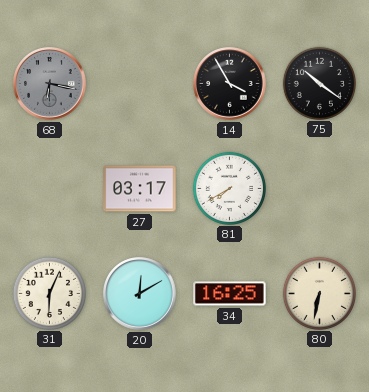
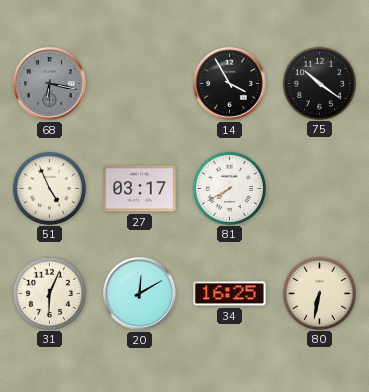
51: none -> 4:56
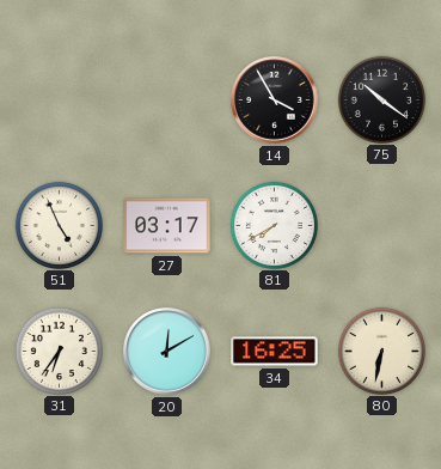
68: 6:17 -> none
31: 6:04 -> 6:36
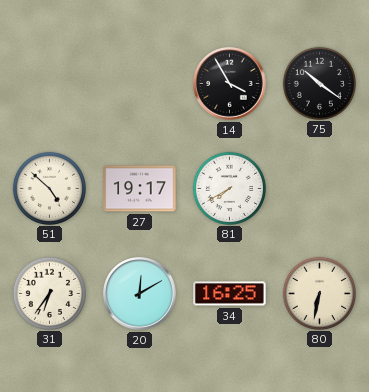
51: 4:56 -> 4:52
27: 03:17 -> 19:17
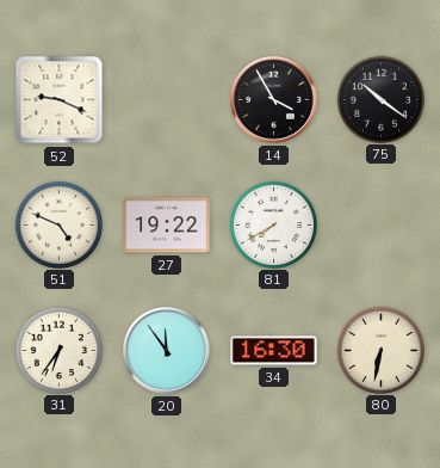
52: none -> 9:19
51: 4:52 -> 4:49
27: 19:17 -> 19:22
20: 12:10 -> 11:54
34: 16:25 -> 16:30
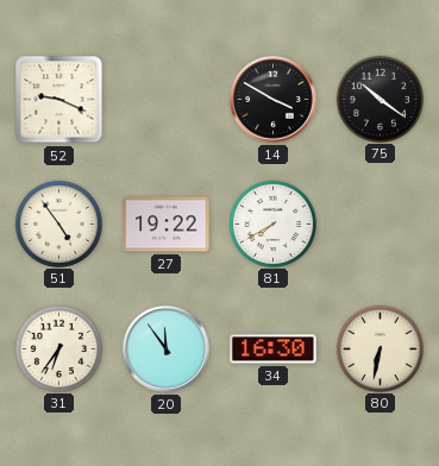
14: 3:55 -> 3:50
51: 4:49 -> 4:54
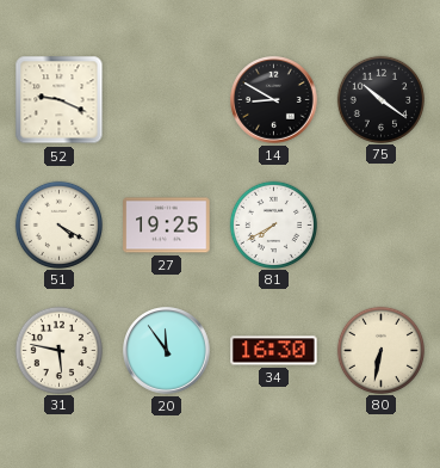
14: 3:50 -> 8:50
51: 4:54 -> 4:20
27: 19:22 -> 19:25
31: 6:36 -> 5:47
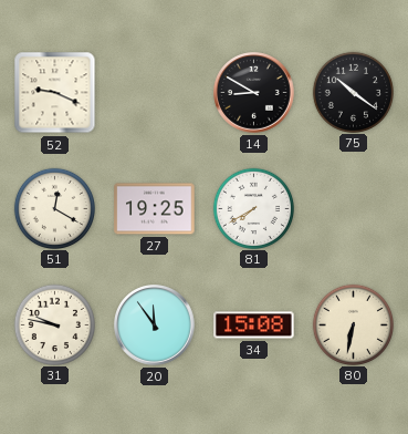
51: 4:20 -> 12:20
31: 5:47 -> 9:47
34: 16:30 -> 15:08
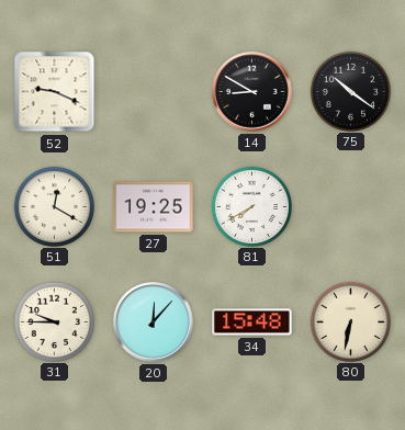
31: 9:47 -> 9:45
20: 11:54 -> 12:07
34: 15:08 -> 15:48
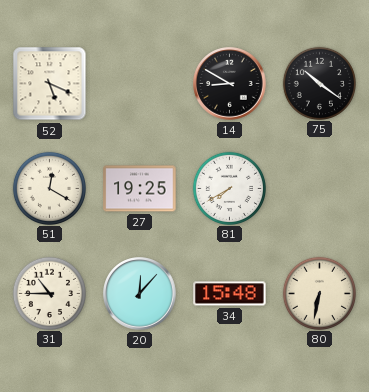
52: 9:19 -> 5:19
31: 9:45 -> 10:45
